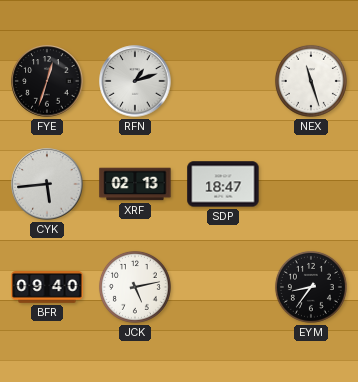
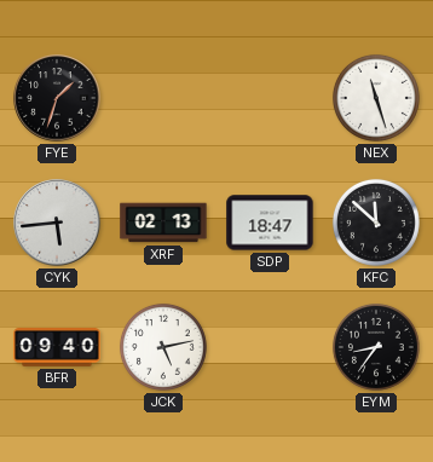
FYE: 12:33 -> 1:33
RFN: 1:12 -> none
KFC: none -> 11:52
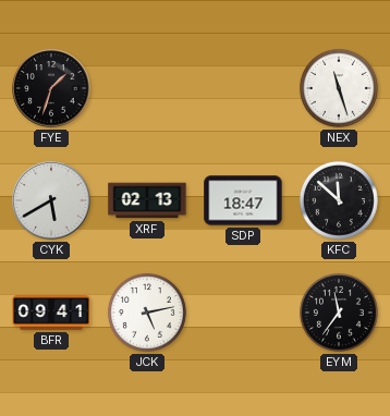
CYK: 5:44 -> 5:40
BFR: 09:40 -> 09:41
EYM: 8:36 -> 11:36
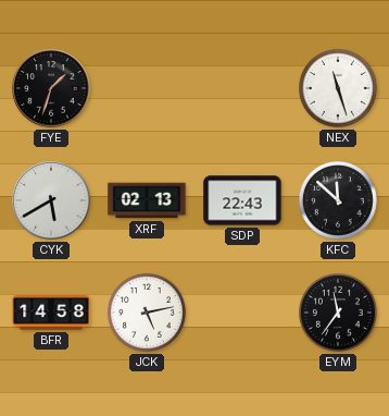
SDP: 18:47 -> 22:43
BFR: 09:41 -> 14:58
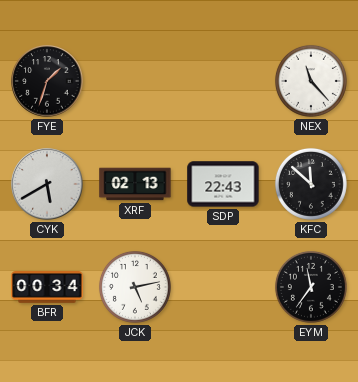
NEX: 11:27 -> 11:23
BFR: 14:58 -> 00:34
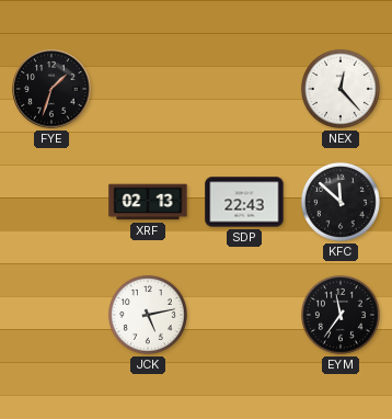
NEX: 11:23 -> 12:23
CYK: 5:40 -> none
BFR: 00:34 -> none
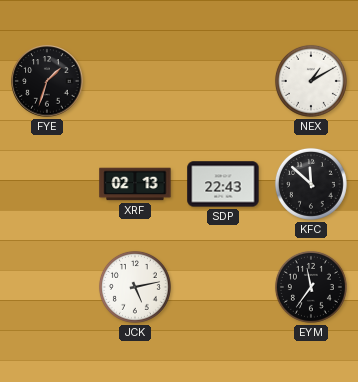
NEX: 12:23 -> 1:10
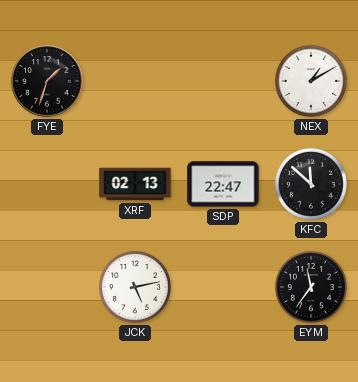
SDP: 22:43 -> 22:47
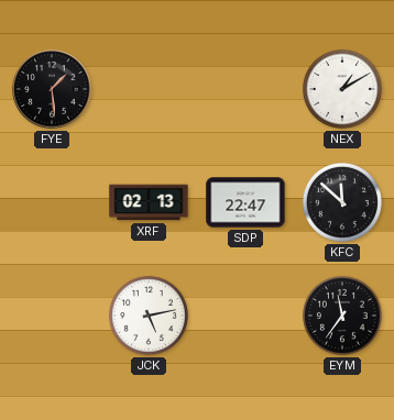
FYE: 1:33 -> 1:29
